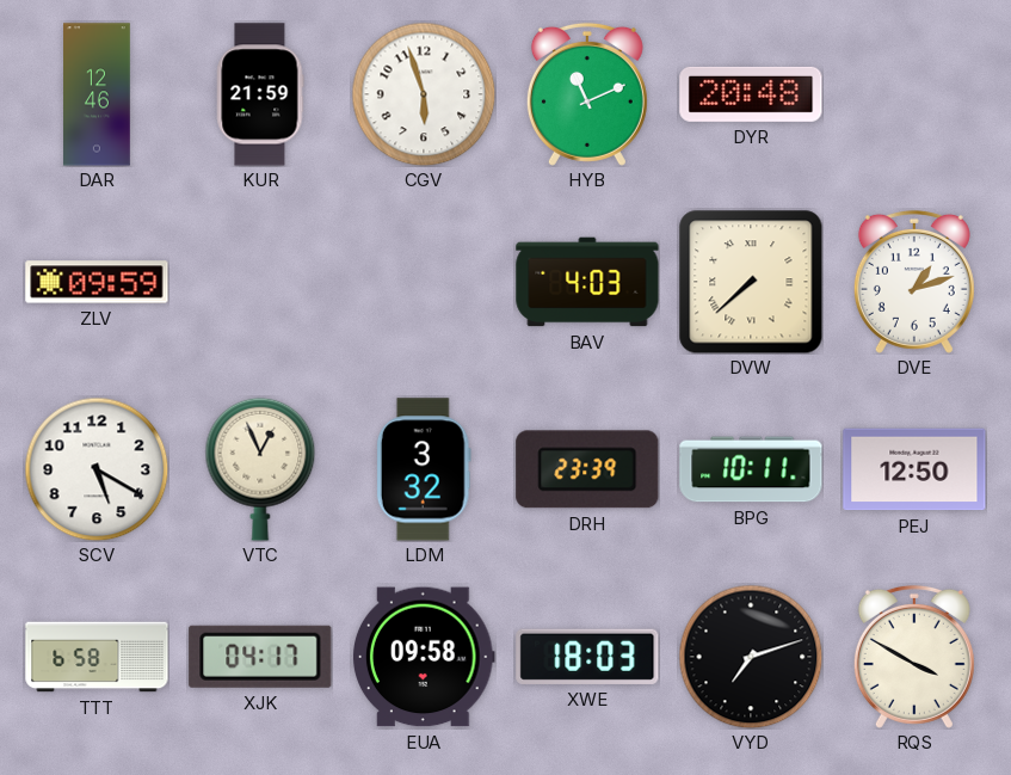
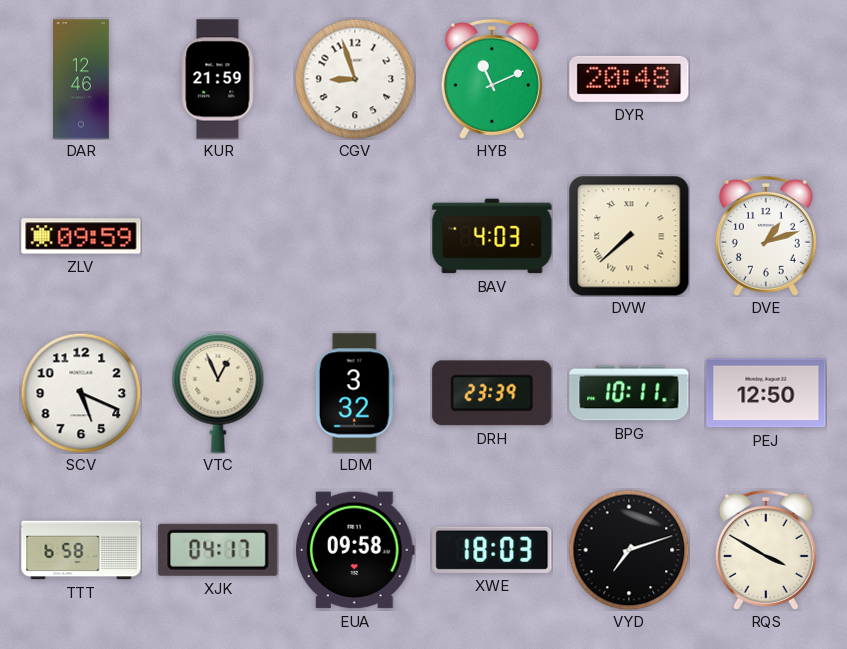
CGV: 5:57 -> 8:57
SCV: 5:20 -> 5:19
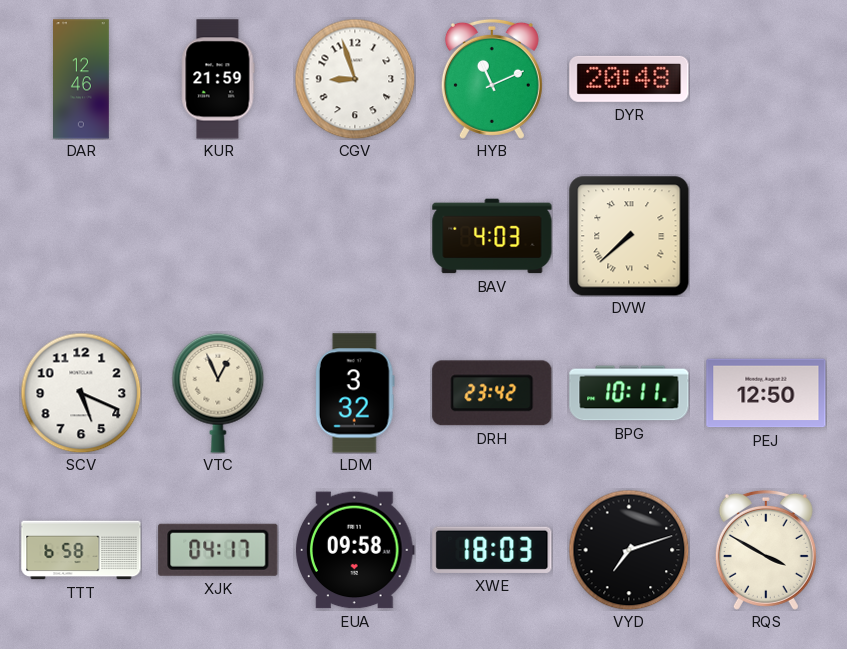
ZLV: 09:59 -> none
DVE: 1:12 -> none
DRH: 23:39 -> 23:42
